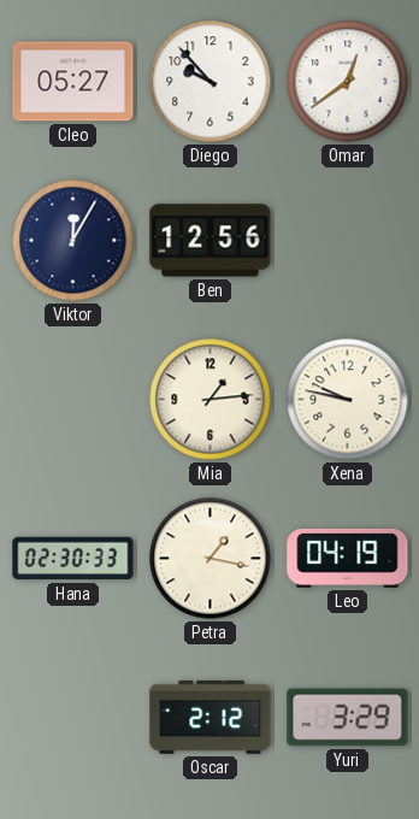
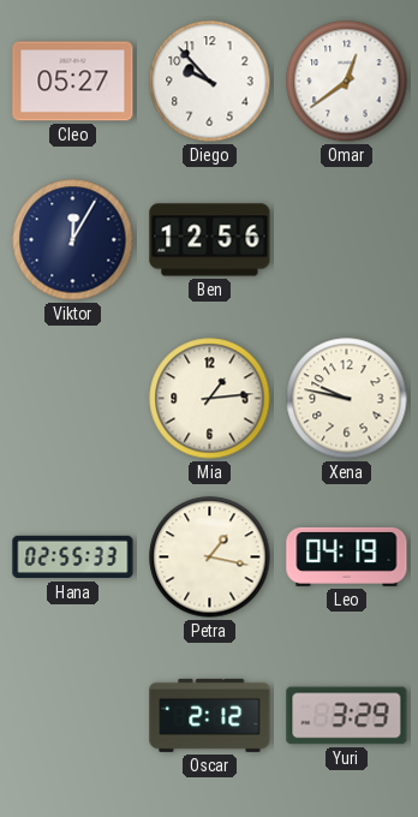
Hana: 02:30 -> 02:55
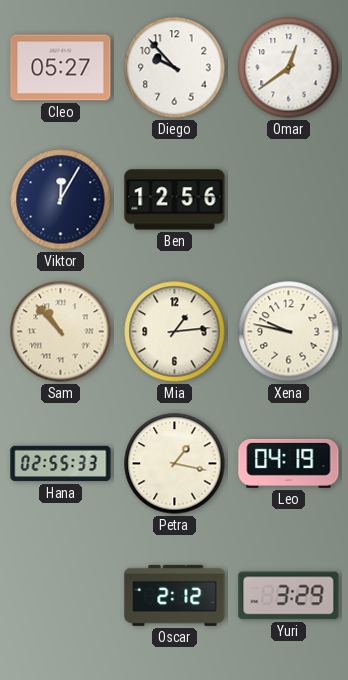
Sam: none -> 10:53
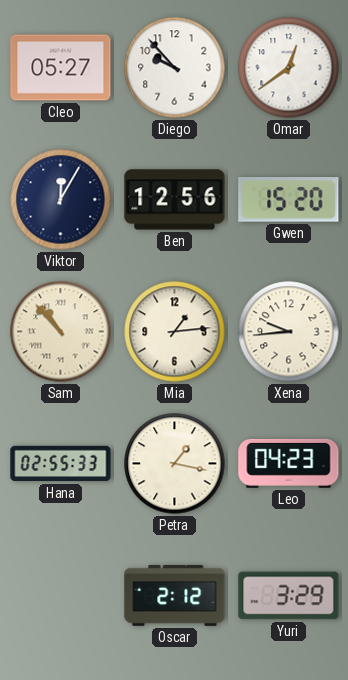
Gwen: none -> 15:20
Xena: 9:47 -> 9:44
Leo: 04:19 -> 04:23
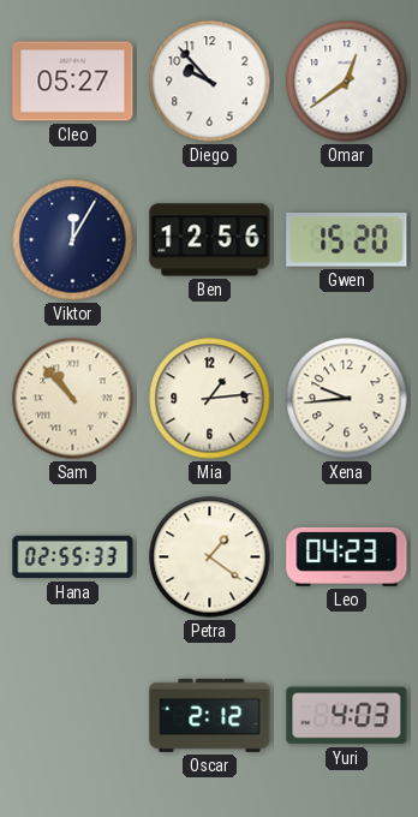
Petra: 1:17 -> 1:21
Yuri: 3:29 -> 4:03
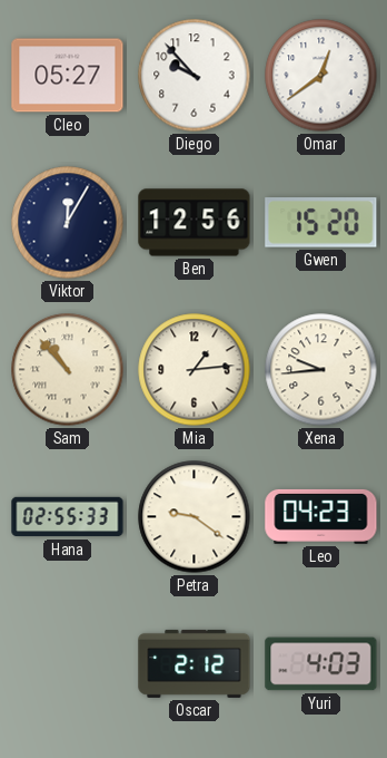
Petra: 1:21 -> 9:21
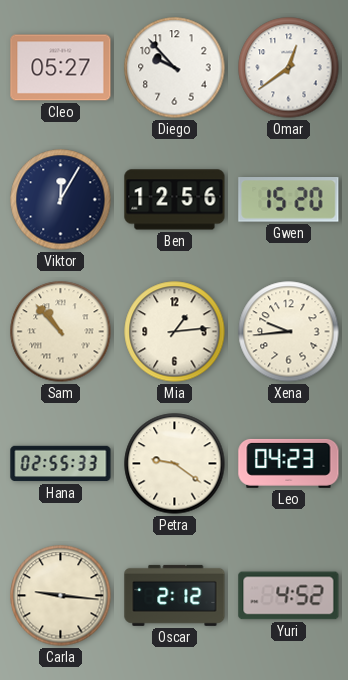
Carla: none -> 9:16
Yuri: 4:03 -> 4:52
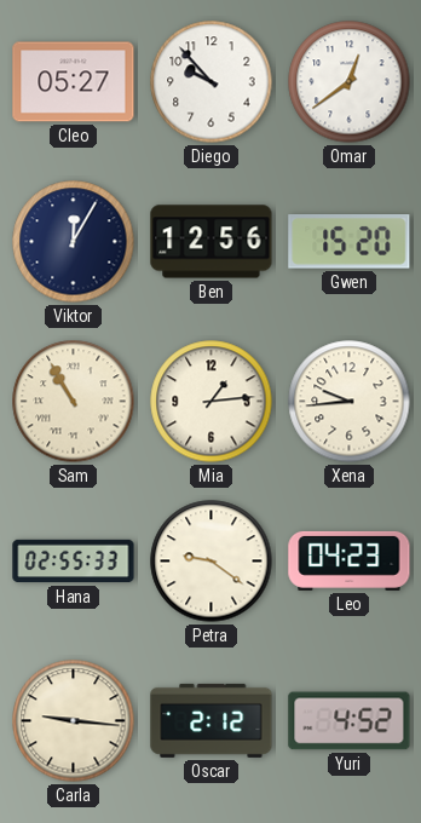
Sam: 10:53 -> 10:55
